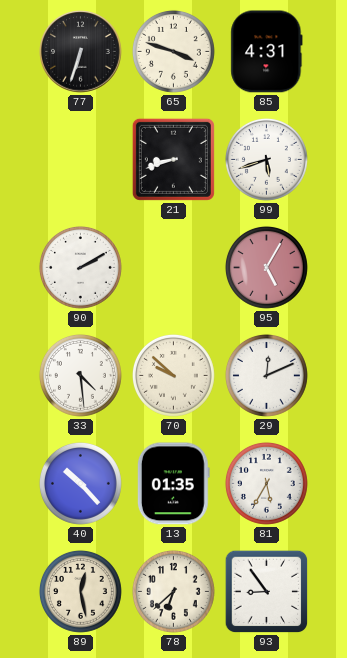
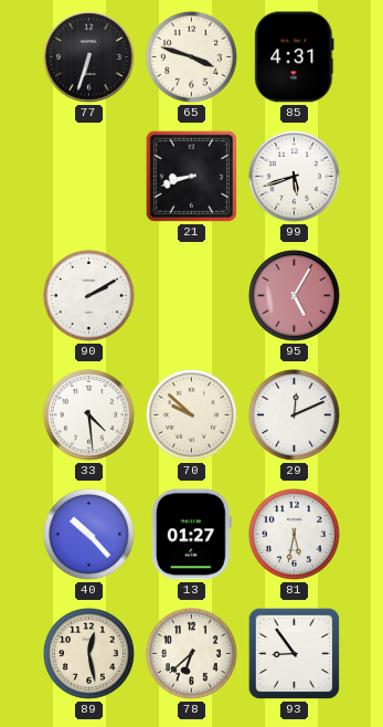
13: 01:35 -> 01:27
81: 5:35 -> 5:32
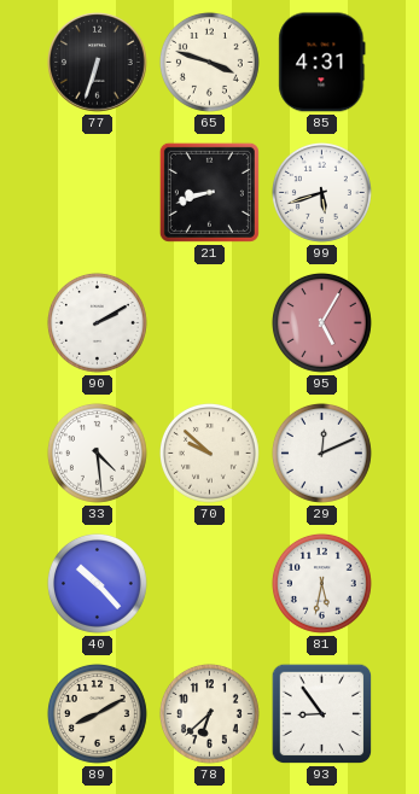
13: 01:27 -> none
89: 12:28 -> 8:10
